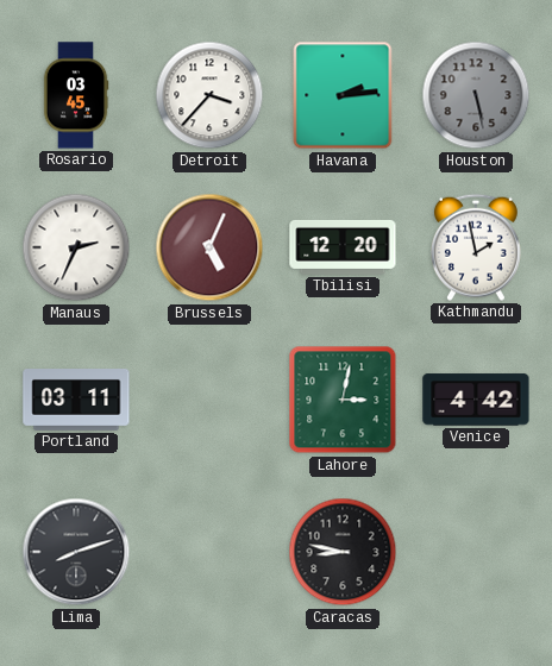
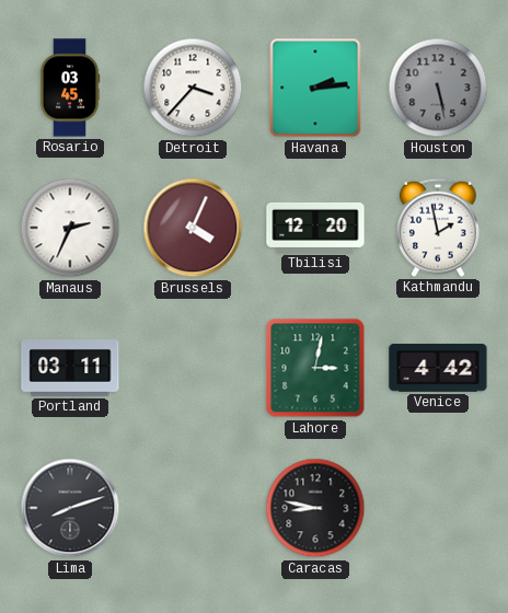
Brussels: 5:04 -> 4:04
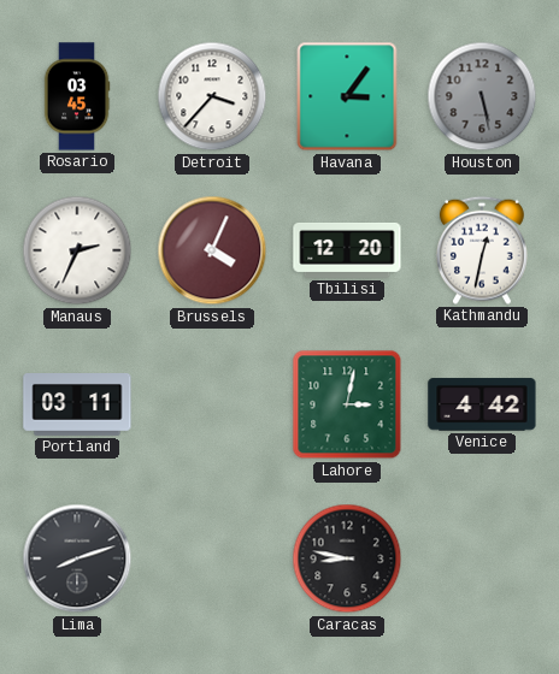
Havana: 2:14 -> 3:06
Kathmandu: 1:58 -> 12:32
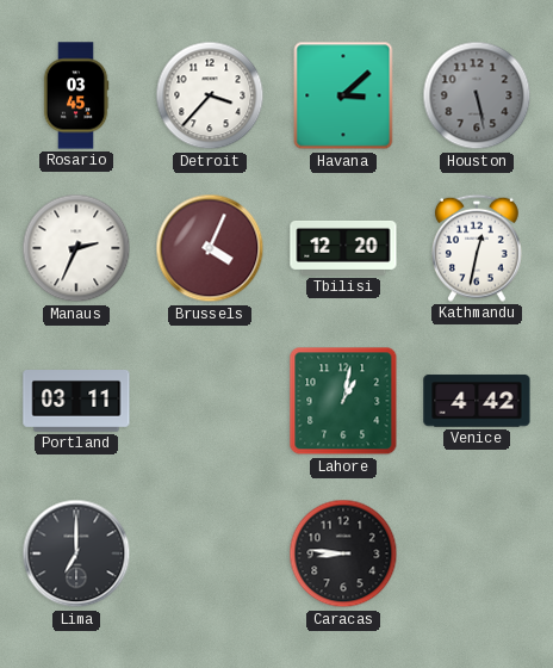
Havana: 3:06 -> 3:08
Lahore: 3:02 -> 1:02
Lima: 8:12 -> 7:00
Caracas: 8:47 -> 8:46
